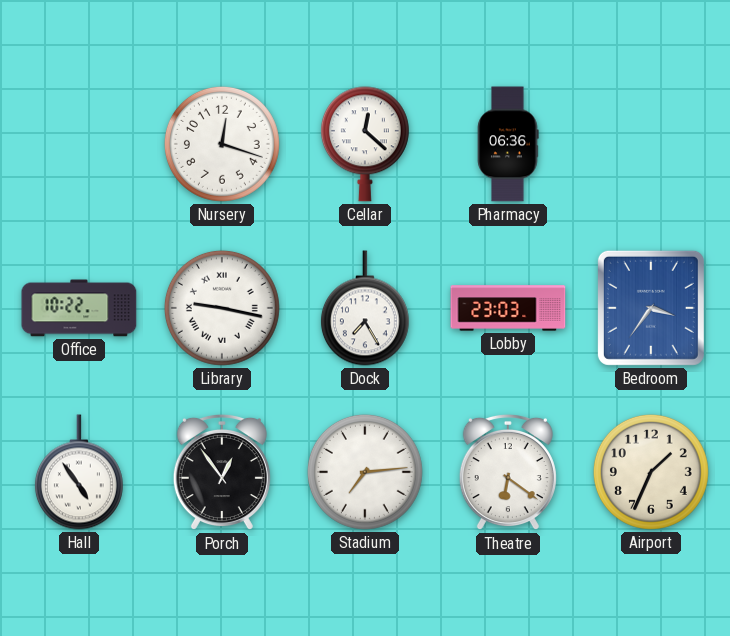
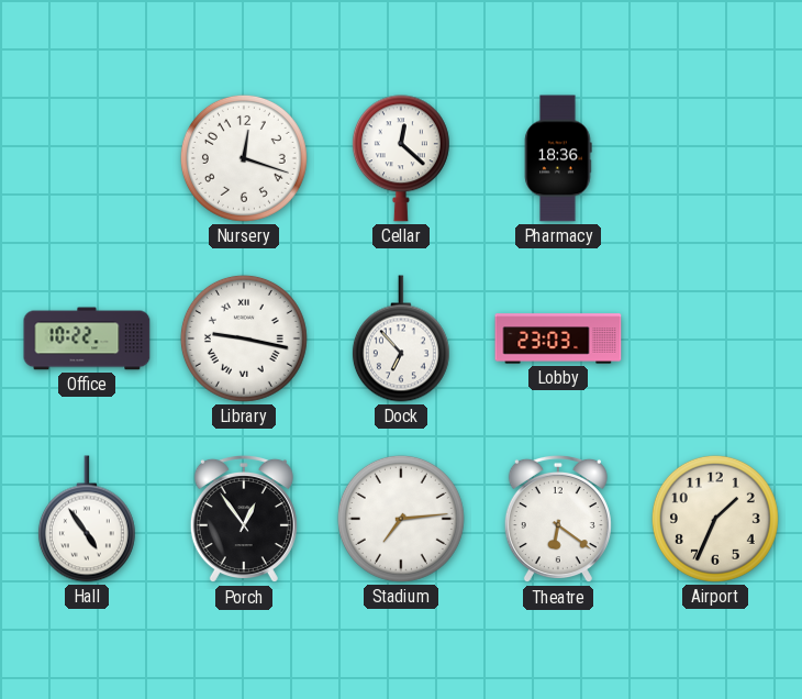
Pharmacy: 06:36 -> 18:36
Dock: 7:25 -> 6:53
Bedroom: 3:36 -> none
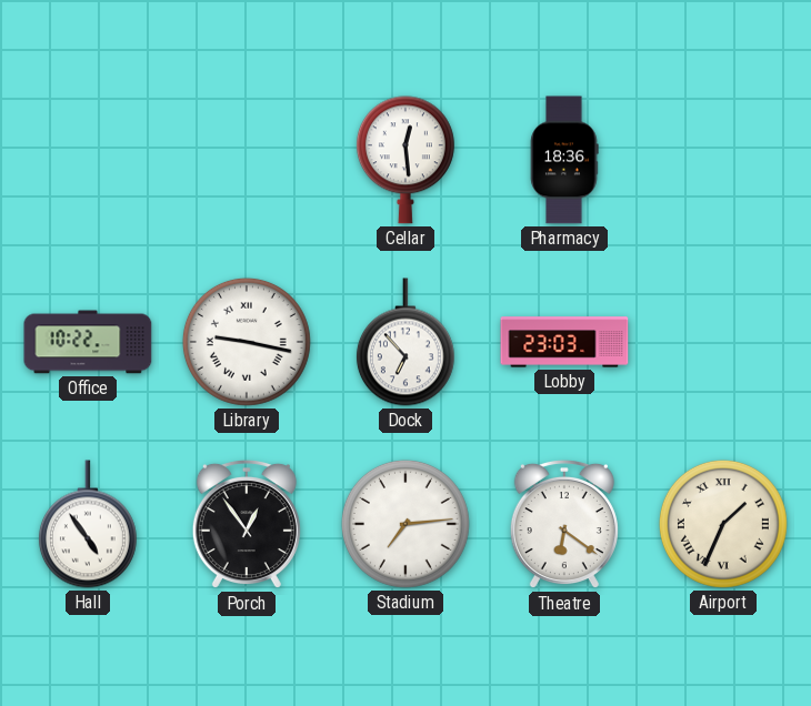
Nursery: 12:18 -> none
Cellar: 12:22 -> 12:29
Airport numerals: Arabic -> Roman
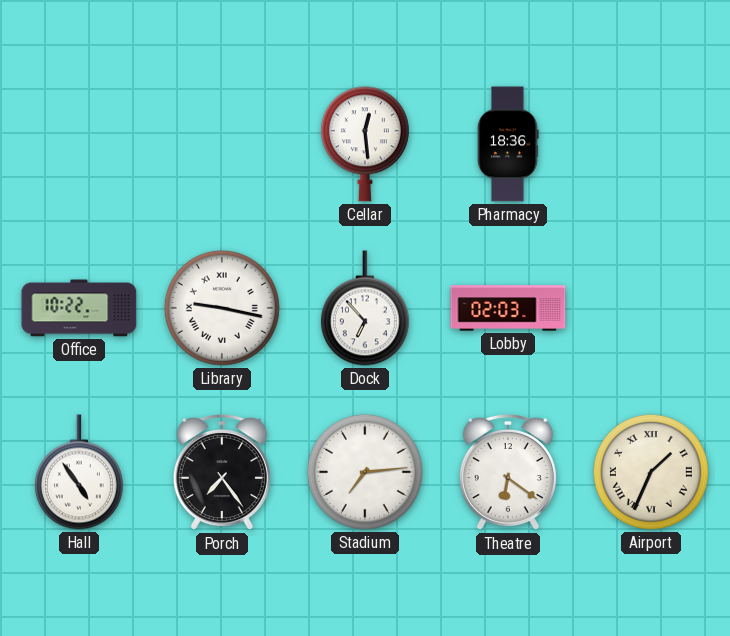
Lobby: 23:03 -> 02:03
Porch: 12:54 -> 7:24
